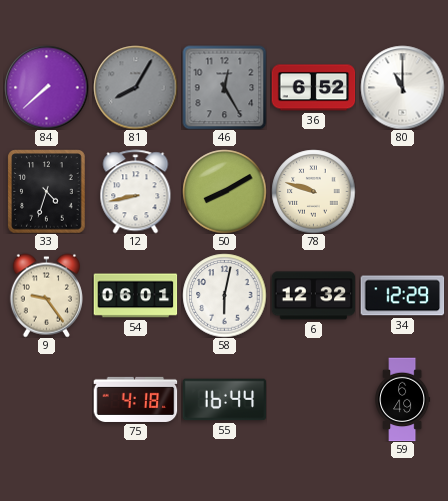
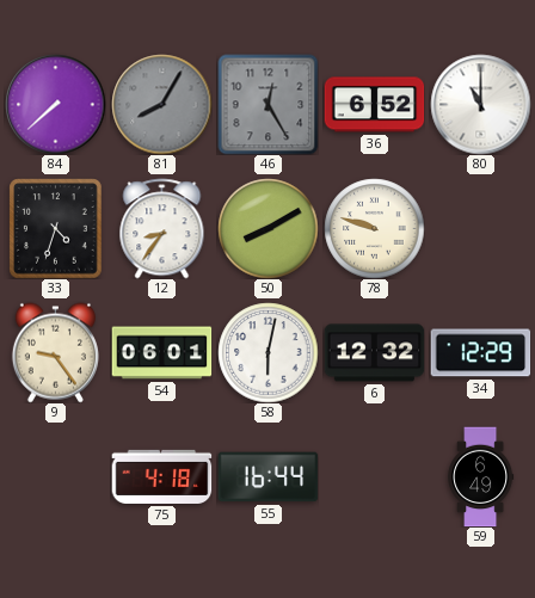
12: 8:43 -> 8:36
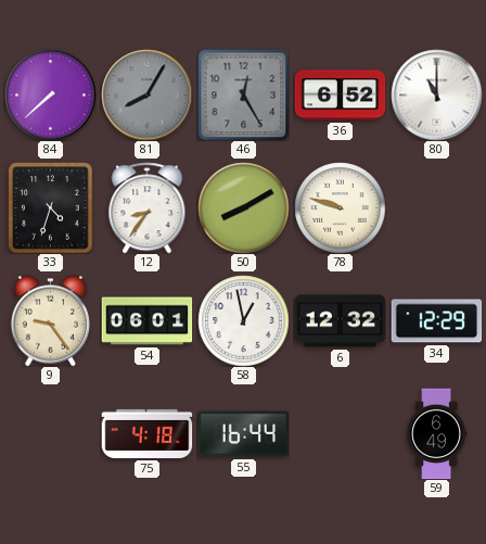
58: 6:02 -> 12:58
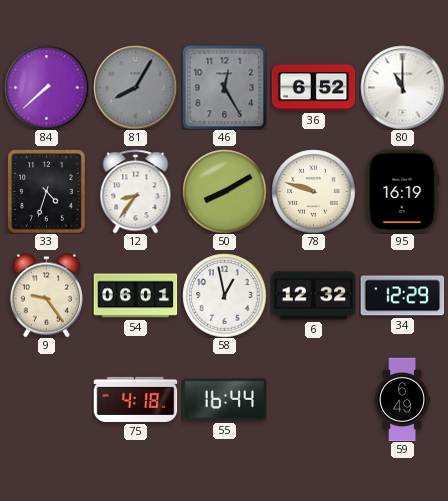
95: none -> 16:19
